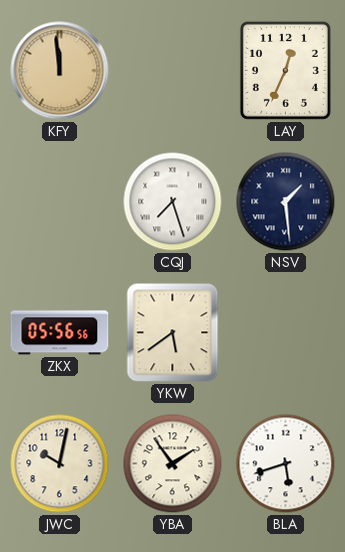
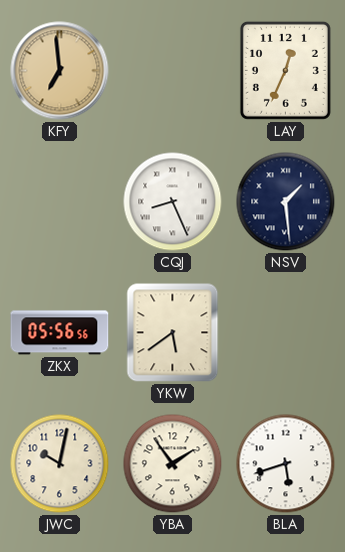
KFY: 11:59 -> 6:59
CQJ: 7:27 -> 8:26
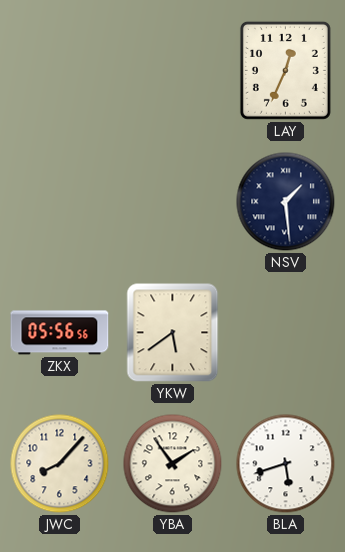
KFY: 6:59 -> none
CQJ: 8:26 -> none
JWC: 10:02 -> 8:07
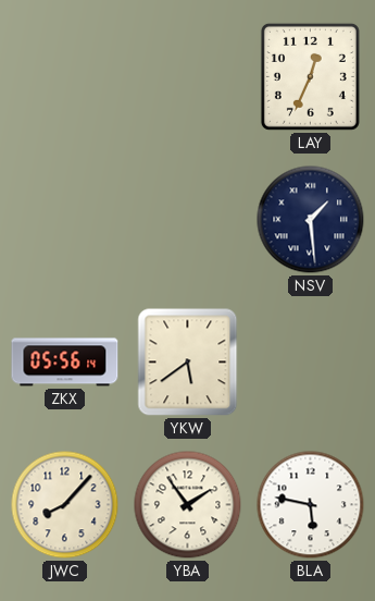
ZKX: 05:56:56 -> 05:56:14
BLA: 5:42 -> 5:47
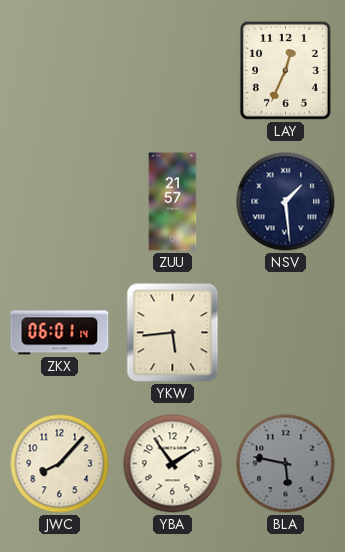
ZUU: none -> 21:57
ZKX: 05:56 -> 06:01
YKW: 5:39 -> 5:44
BLA dial: white -> grey
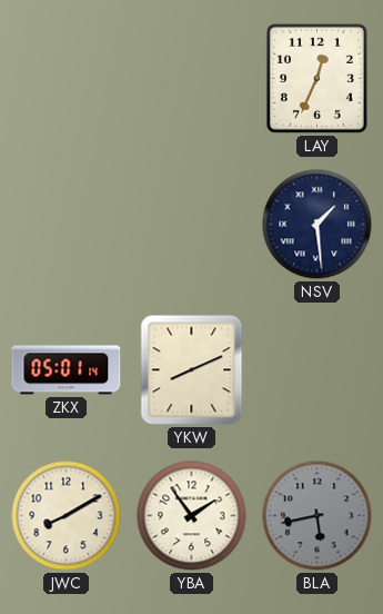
ZUU: 21:57 -> none
ZKX: 06:01 -> 05:01
YKW: 5:44 -> 8:11
JWC: 8:07 -> 8:10
BLA: 5:47 -> 5:43
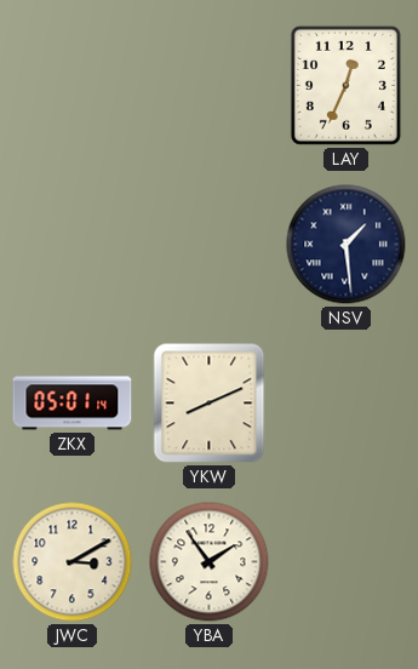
JWC: 8:10 -> 3:10
BLA: 5:43 -> none
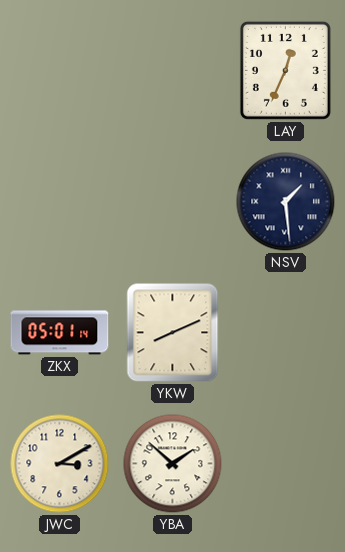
YBA: 1:54 -> 1:52
